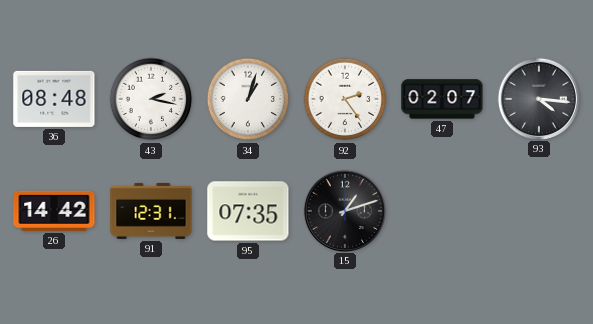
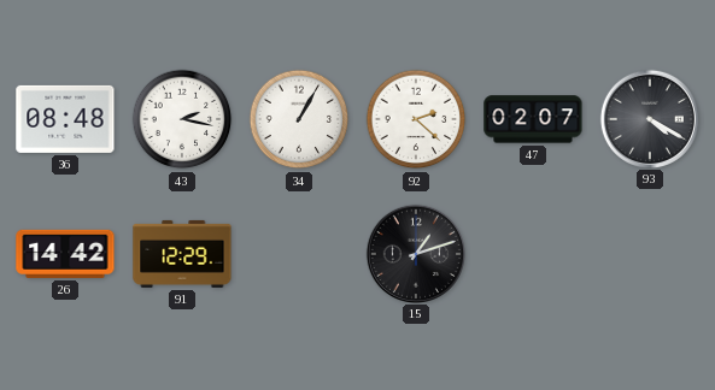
34: 1:03 -> 1:05
92: 2:24 -> 2:22
93: 4:16 -> 4:20
91: 12:31 -> 12:29
95: 07:35 -> none
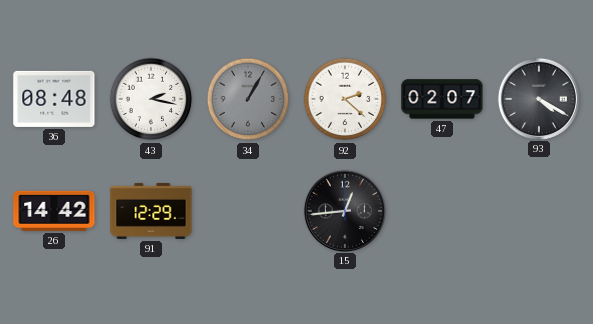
34 dial: white -> grey
15: 1:12 -> 12:44
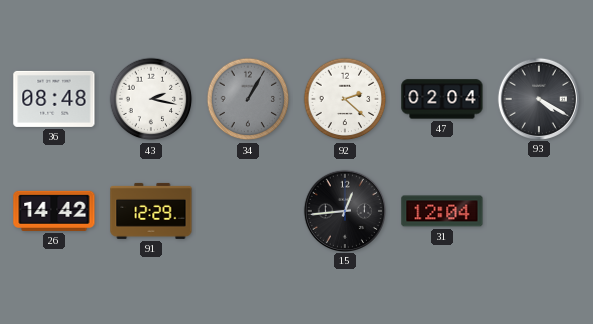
47: 02:07 -> 02:04
31: none -> 12:04
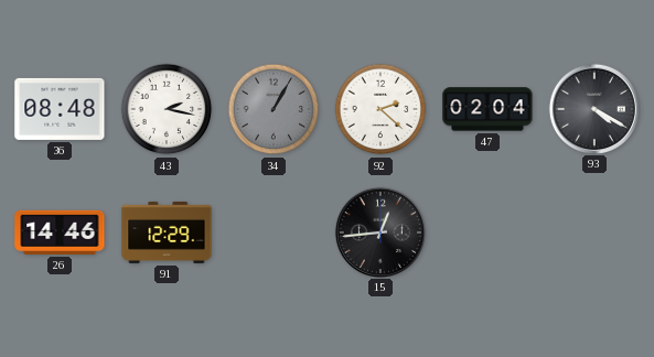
26: 14:42 -> 14:46
31: 12:04 -> none
